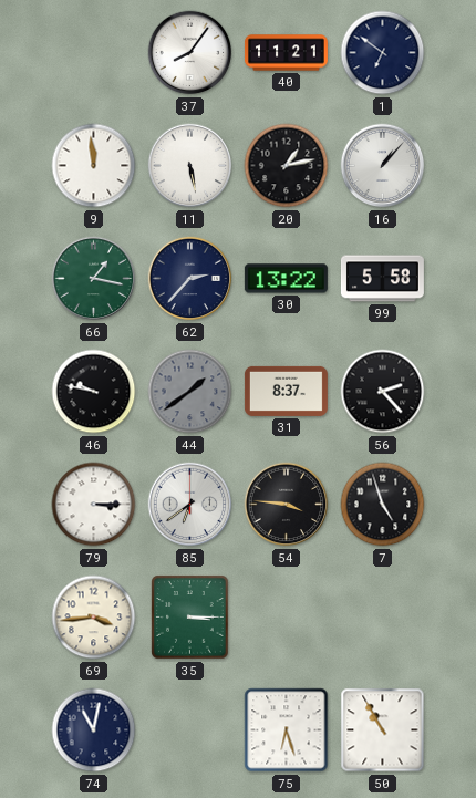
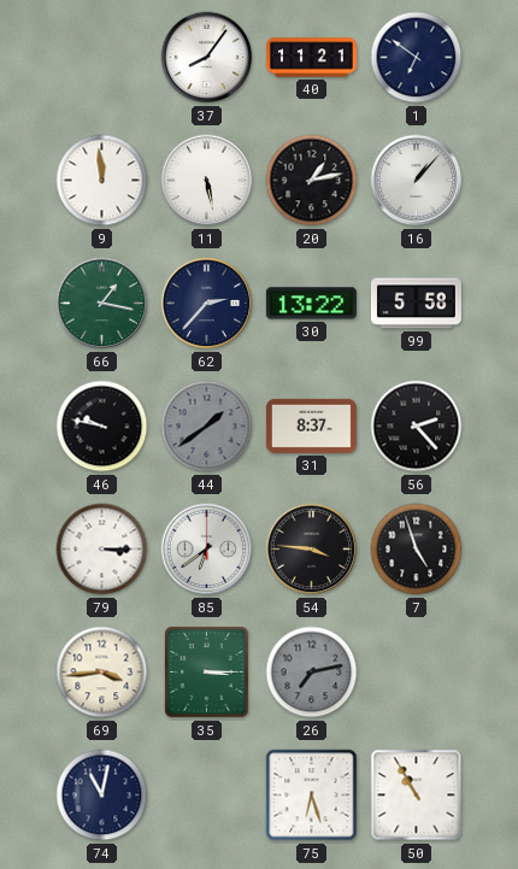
26: none -> 7:13
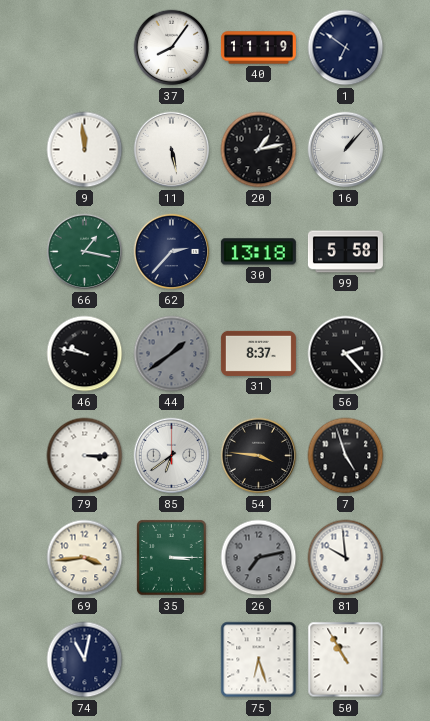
40: 11:21 -> 11:19
30: 13:22 -> 13:18
81: none -> 9:59
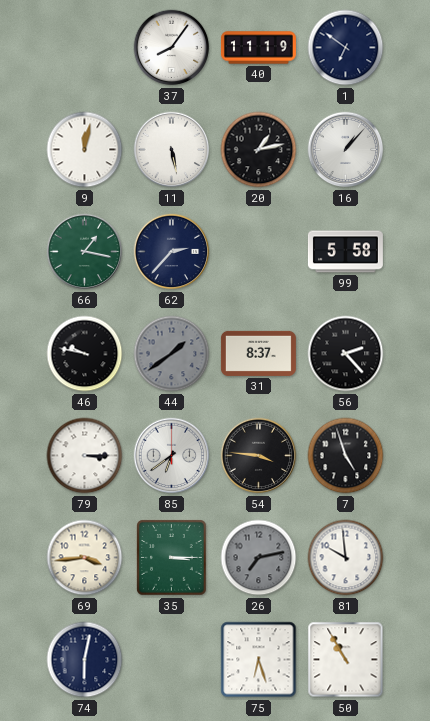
9: 11:59 -> 12:02
30: 13:18 -> none
74: 11:02 -> 6:02
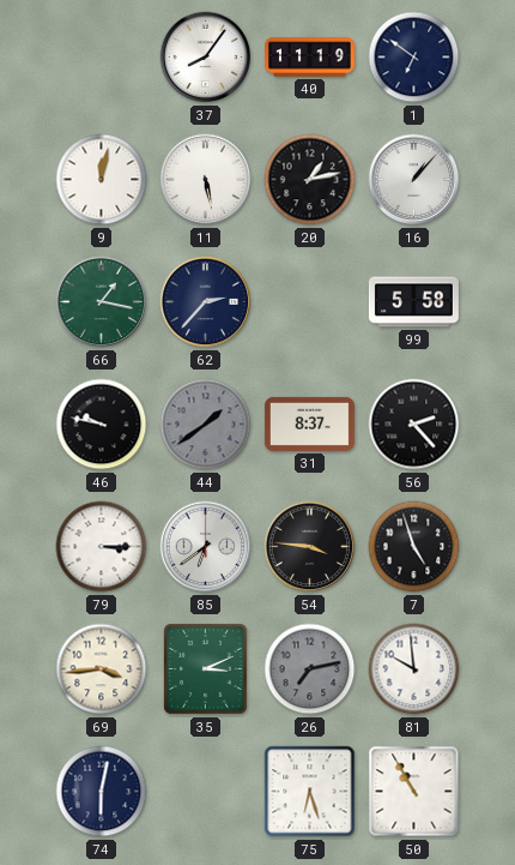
35: 3:15 -> 3:11
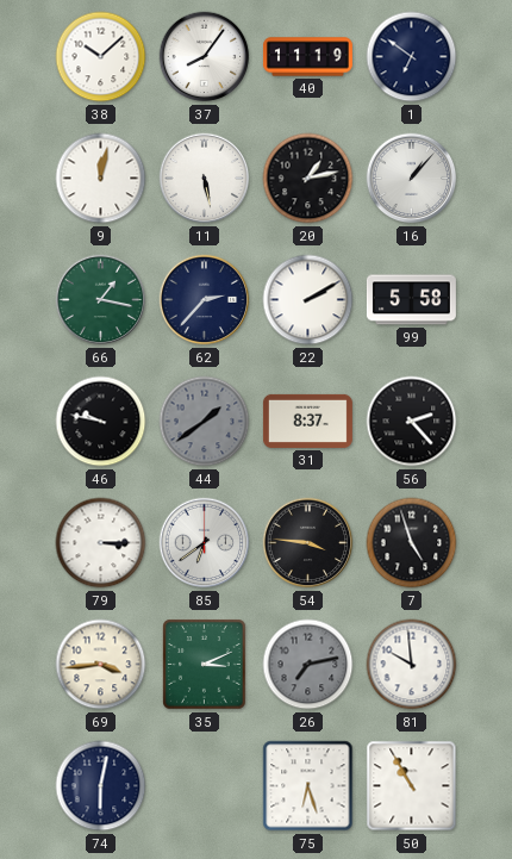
38: none -> 10:08
22: none -> 2:10
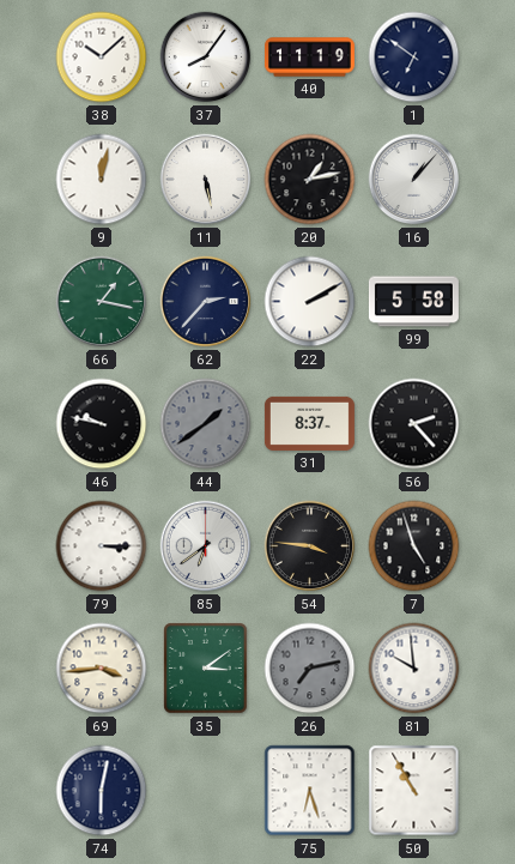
35: 3:11 -> 3:09
